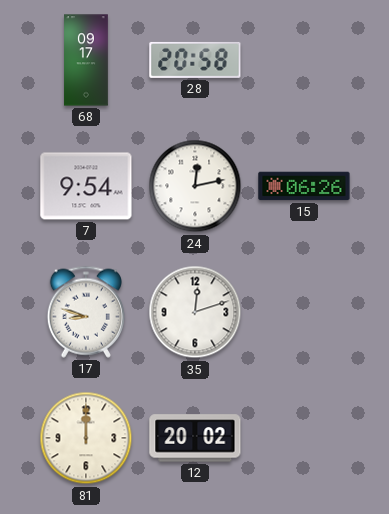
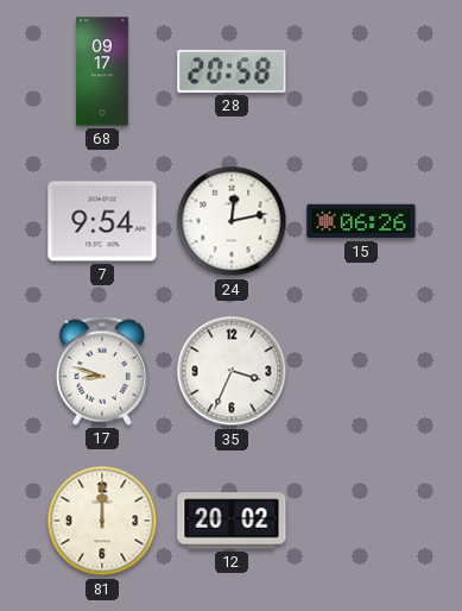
35: 12:12 -> 3:34
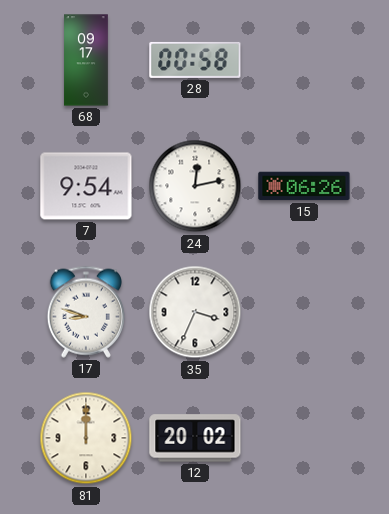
28: 20:58 -> 00:58
